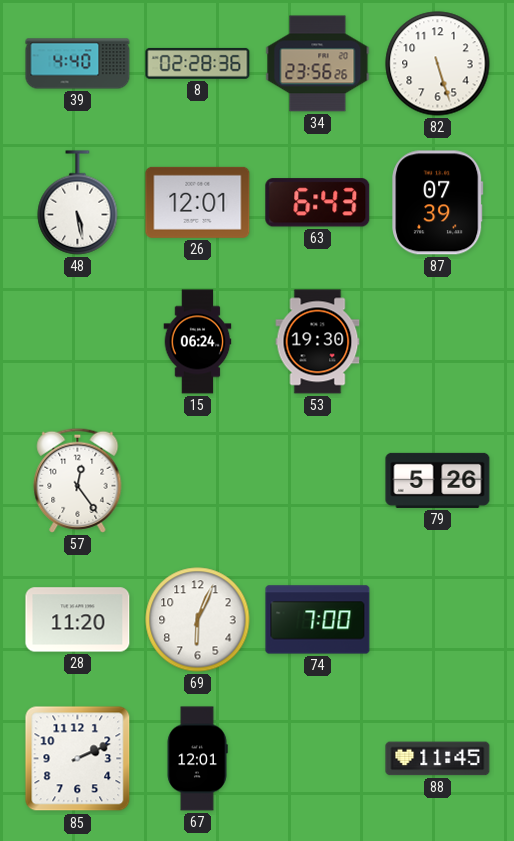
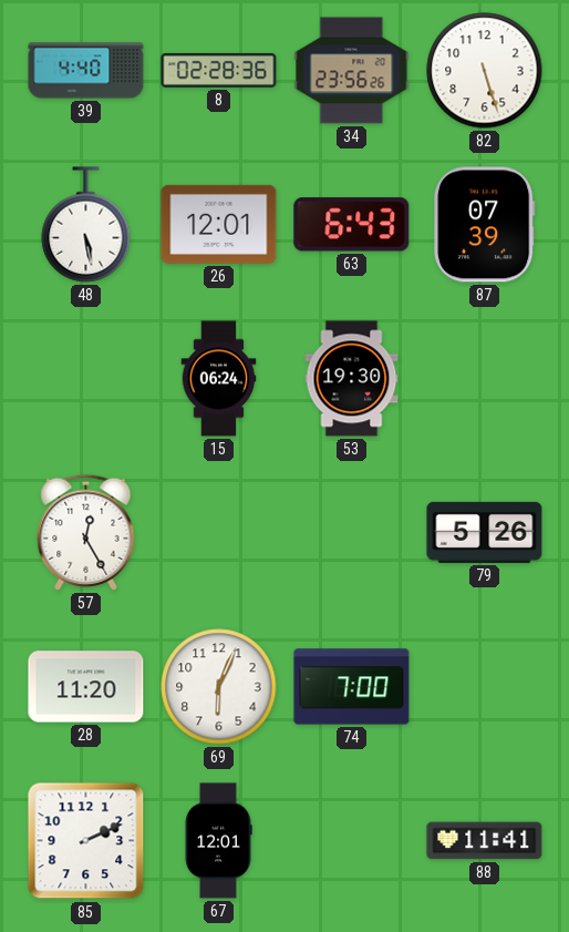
57: 12:24 -> 12:25
88: 11:45 -> 11:41
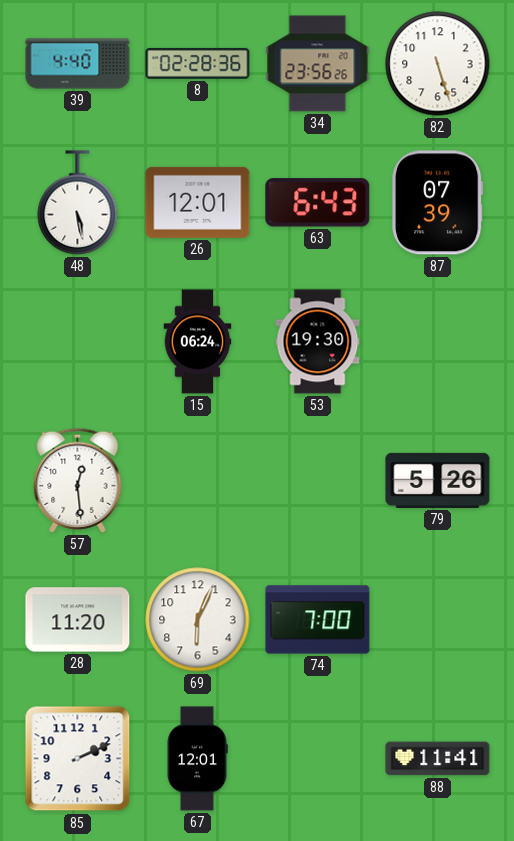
57: 12:25 -> 12:29
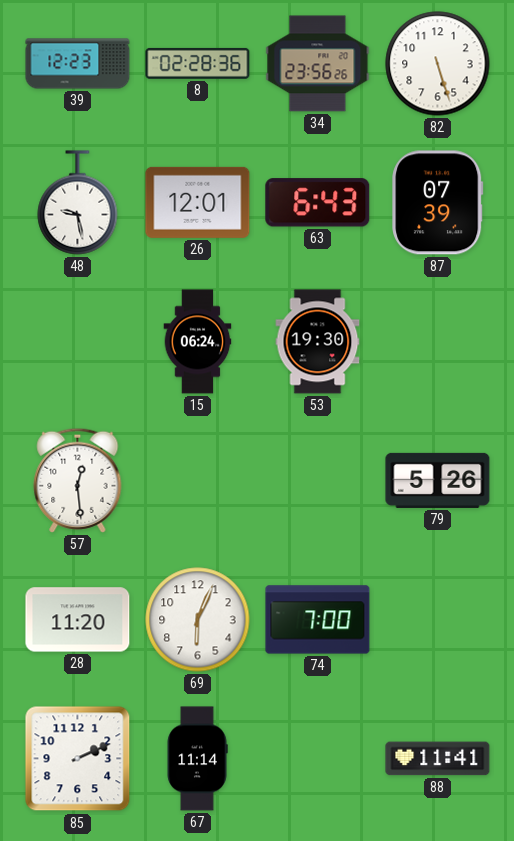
39: 4:40 -> 12:23
48: 5:28 -> 9:28
67: 12:01 -> 11:14
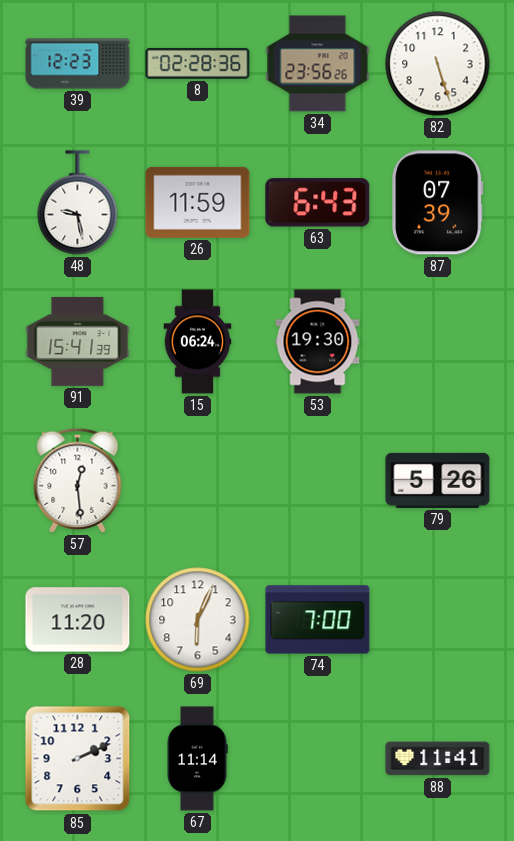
26: 12:01 -> 11:59
91: none -> 15:41
